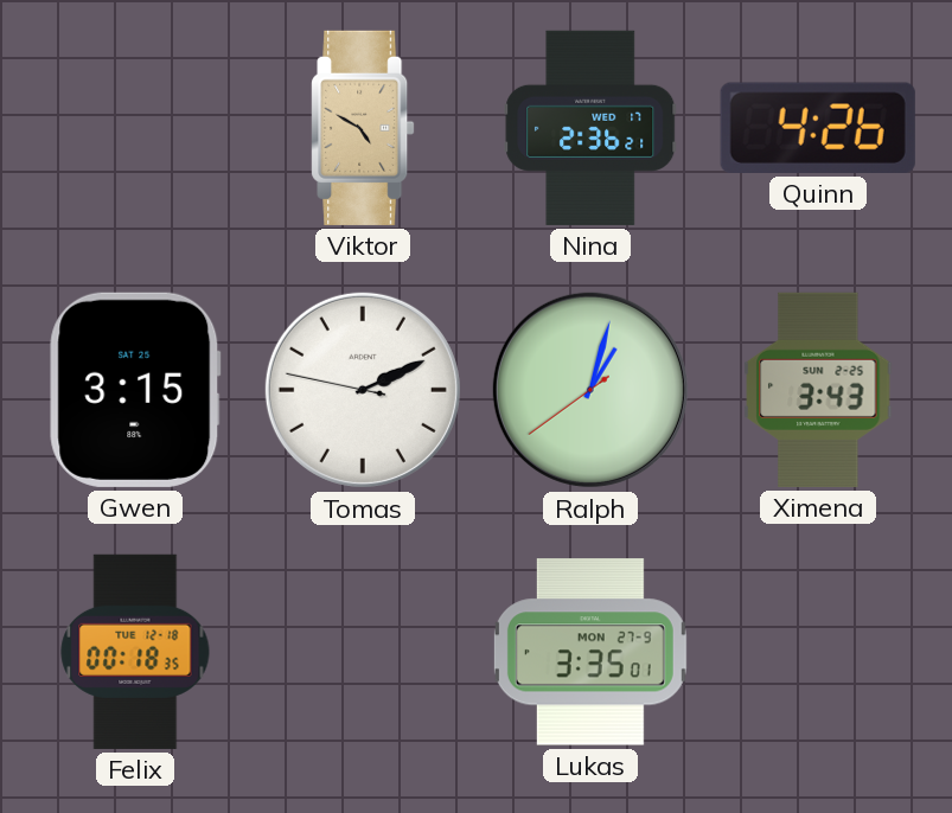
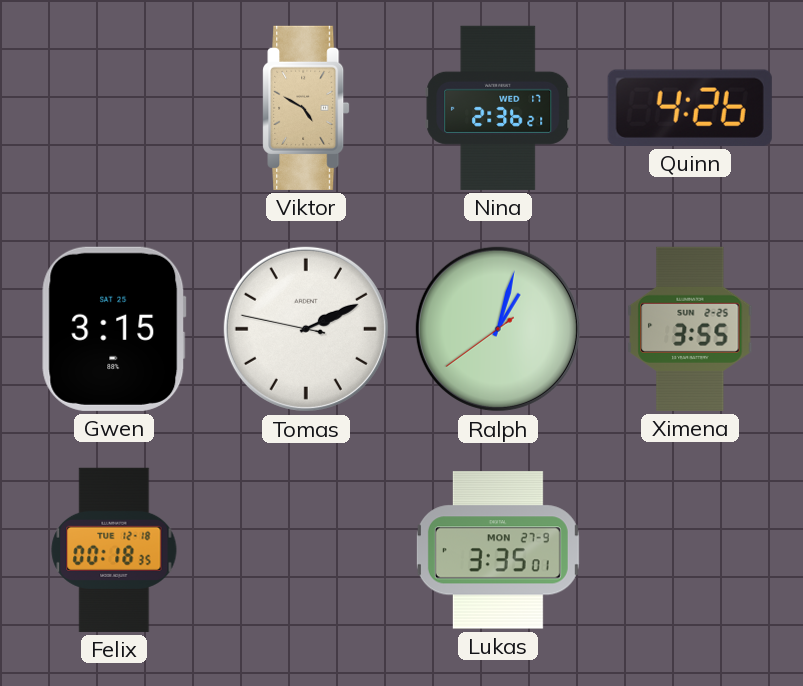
Ximena: 3:43 -> 3:55
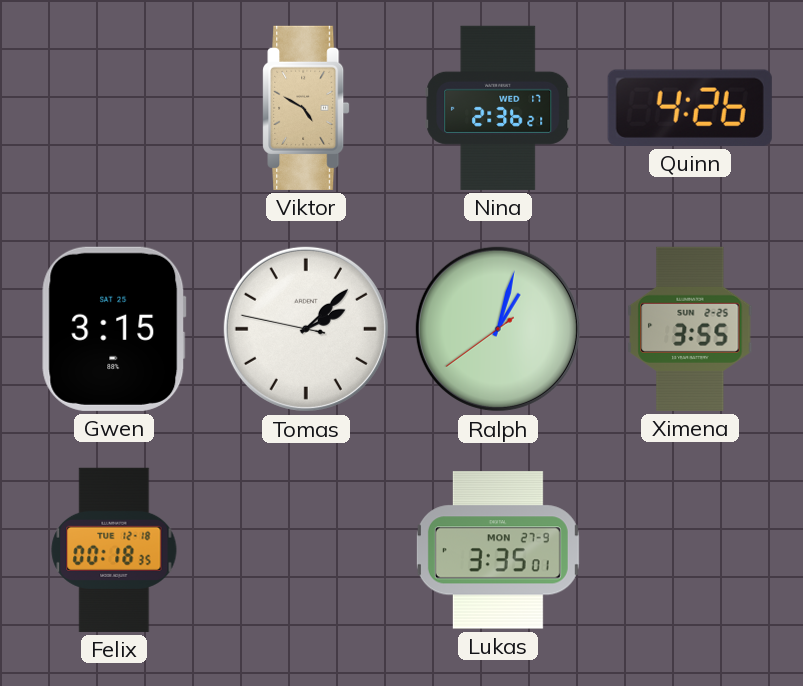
Tomas: 2:10 -> 2:07
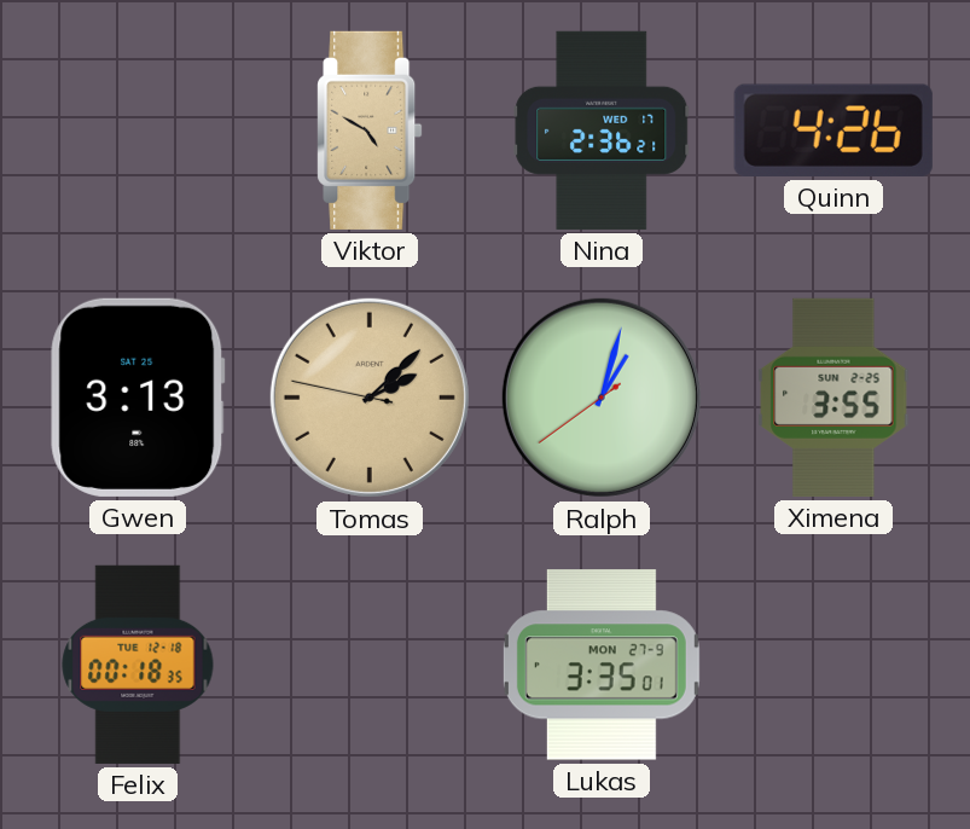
Gwen: 3:15 -> 3:13
Tomas dial: white -> champagne
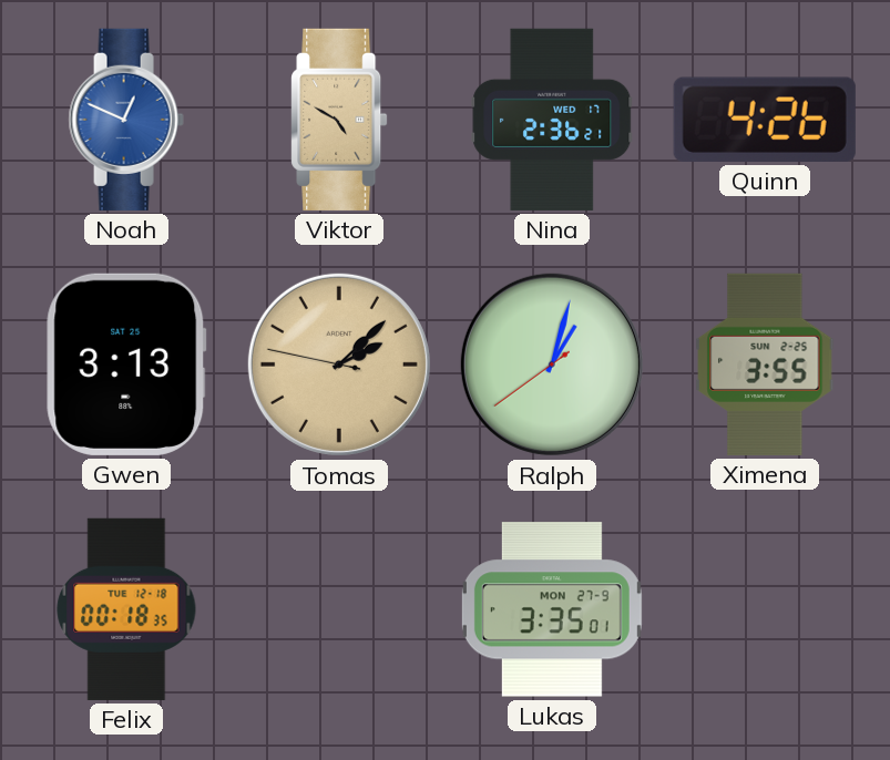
Noah: none -> 12:49
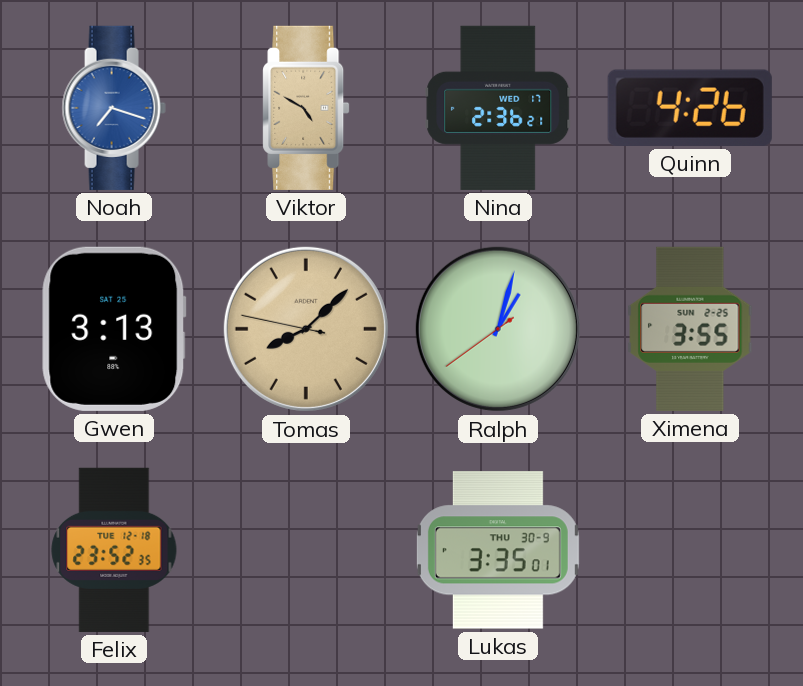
Noah: 12:49 -> 7:18
Tomas: 2:07 -> 8:07
Felix: 00:18 -> 23:52
Lukas date: MON 27-9 -> THU 30-9
